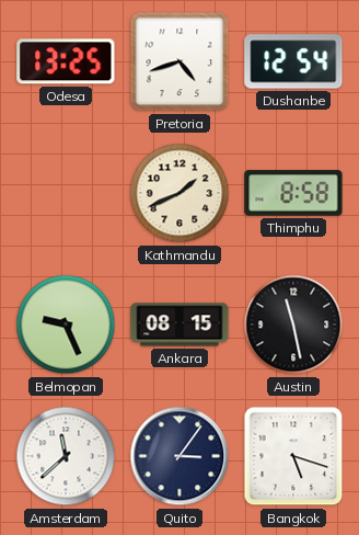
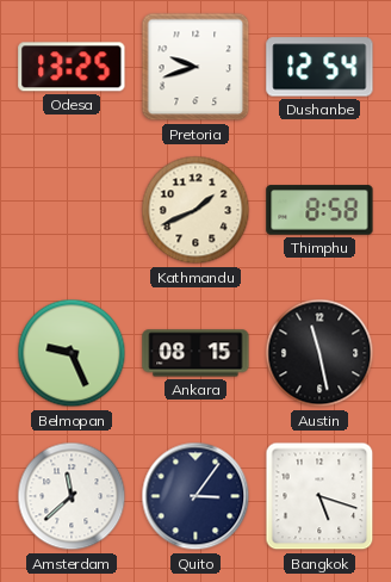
Pretoria: 4:42 -> 9:42
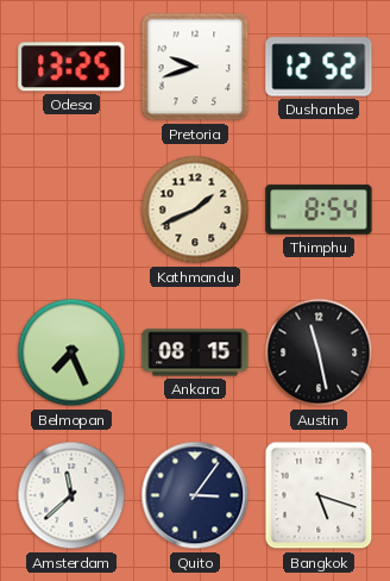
Dushanbe: 12:54 -> 12:52
Thimphu: 8:58 -> 8:54
Belmopan: 9:26 -> 7:26
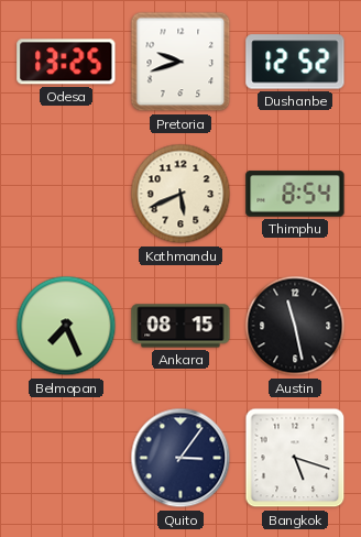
Kathmandu: 1:41 -> 5:41
Amsterdam: 11:38 -> none
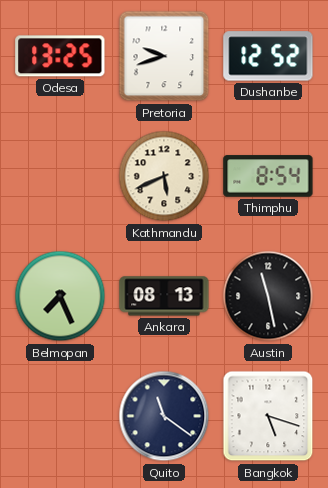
Ankara: 08:15 -> 08:13
Quito: 3:06 -> 11:21
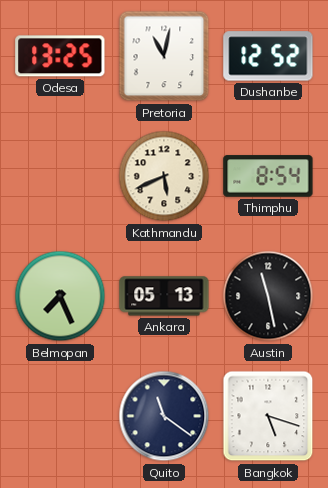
Pretoria: 9:42 -> 11:02
Ankara: 08:13 -> 05:13
